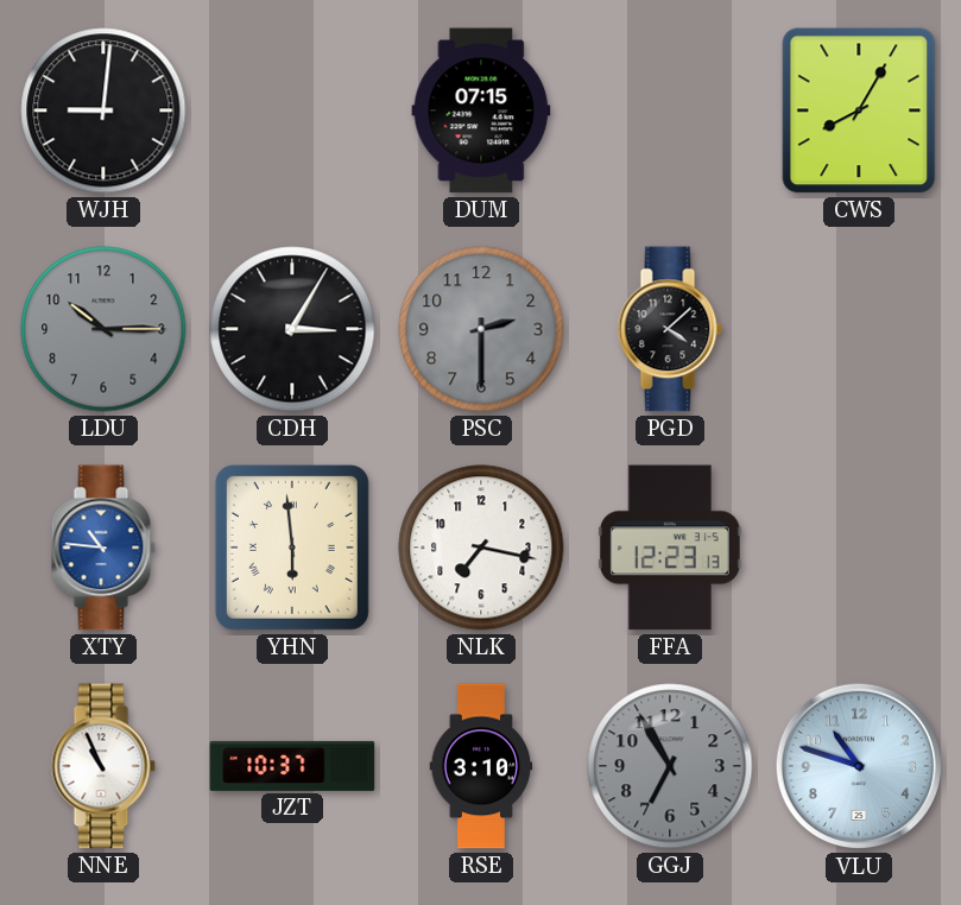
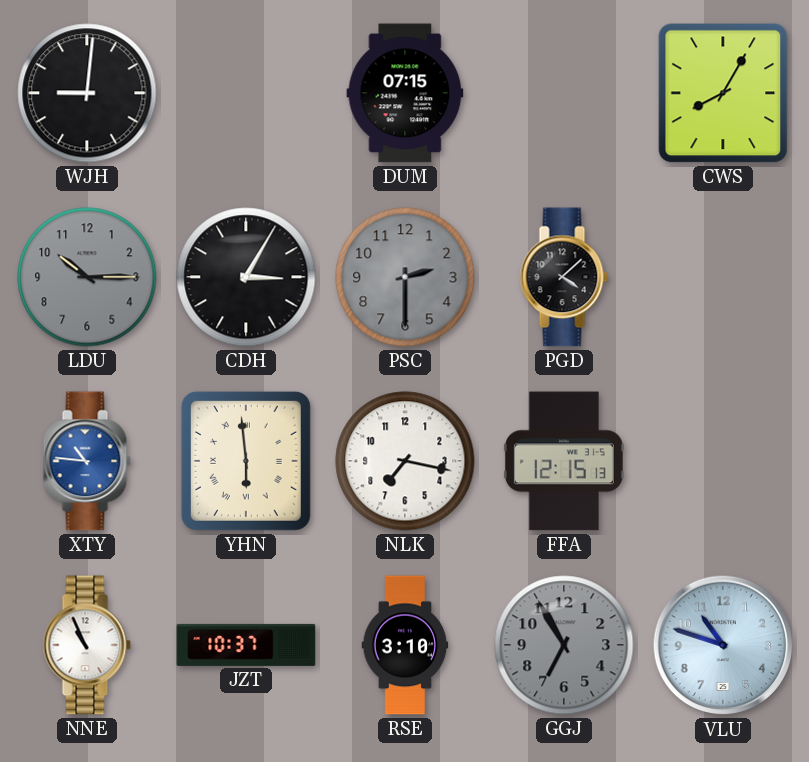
FFA: 12:23 -> 12:15
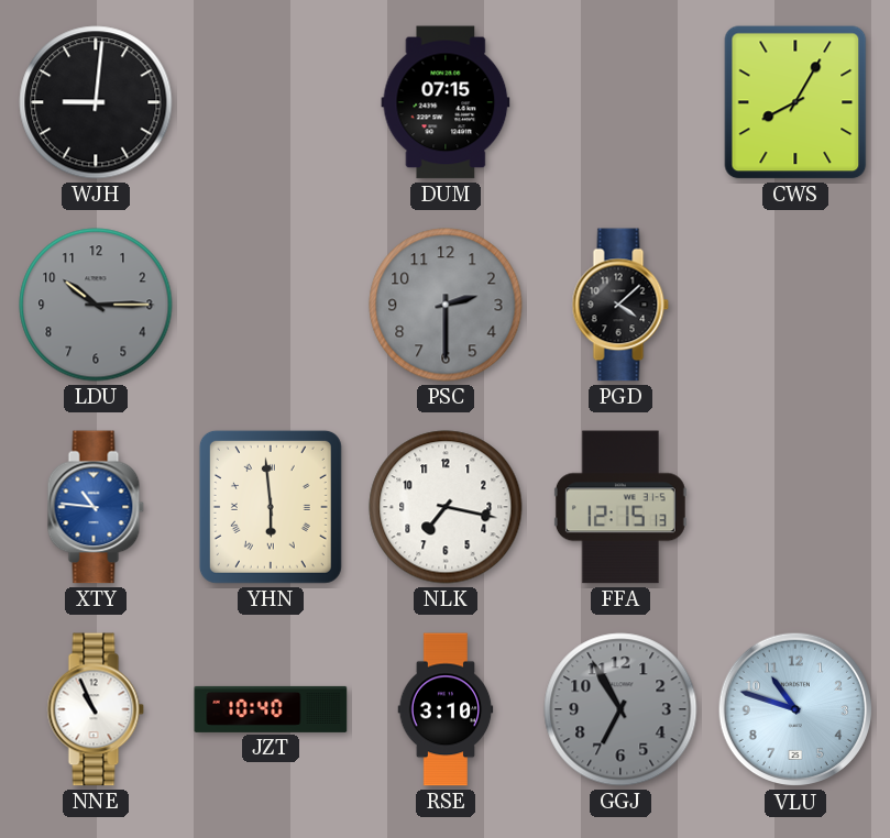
CDH: 3:05 -> none
JZT: 10:37 -> 10:40
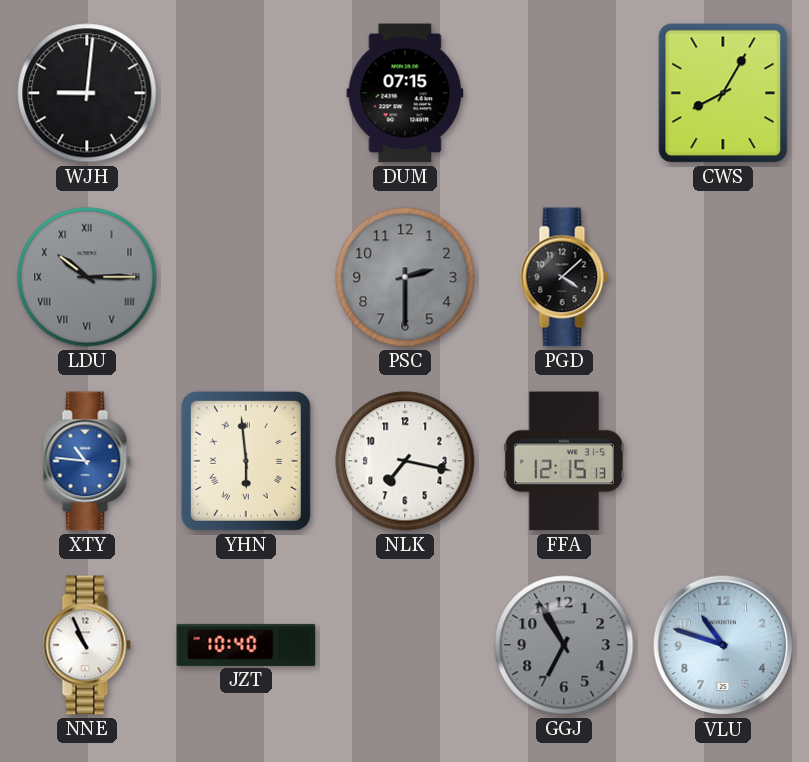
LDU numerals: Arabic -> Roman
RSE: 3:10 -> none
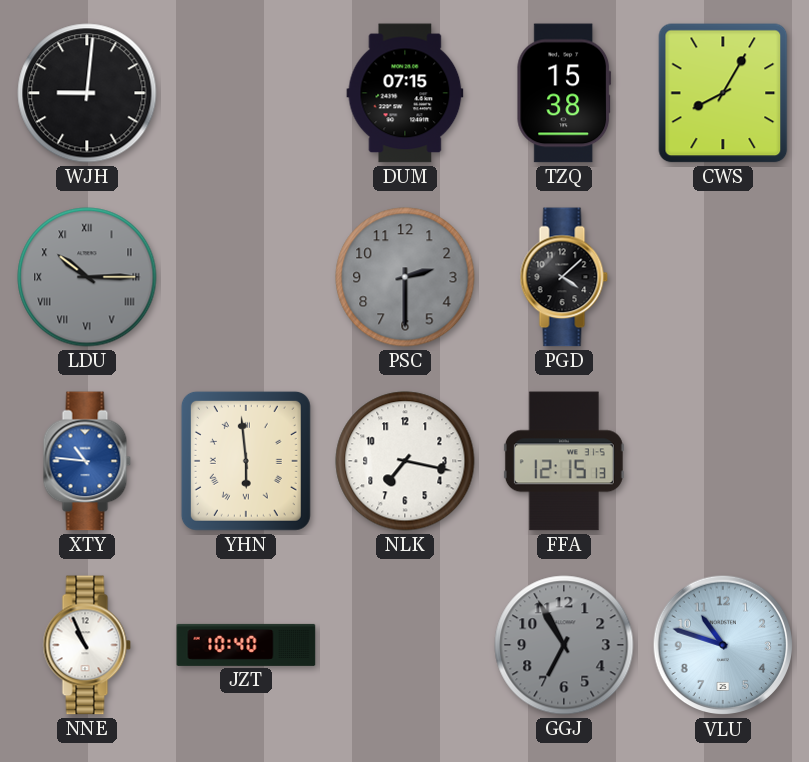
TZQ: none -> 15:38
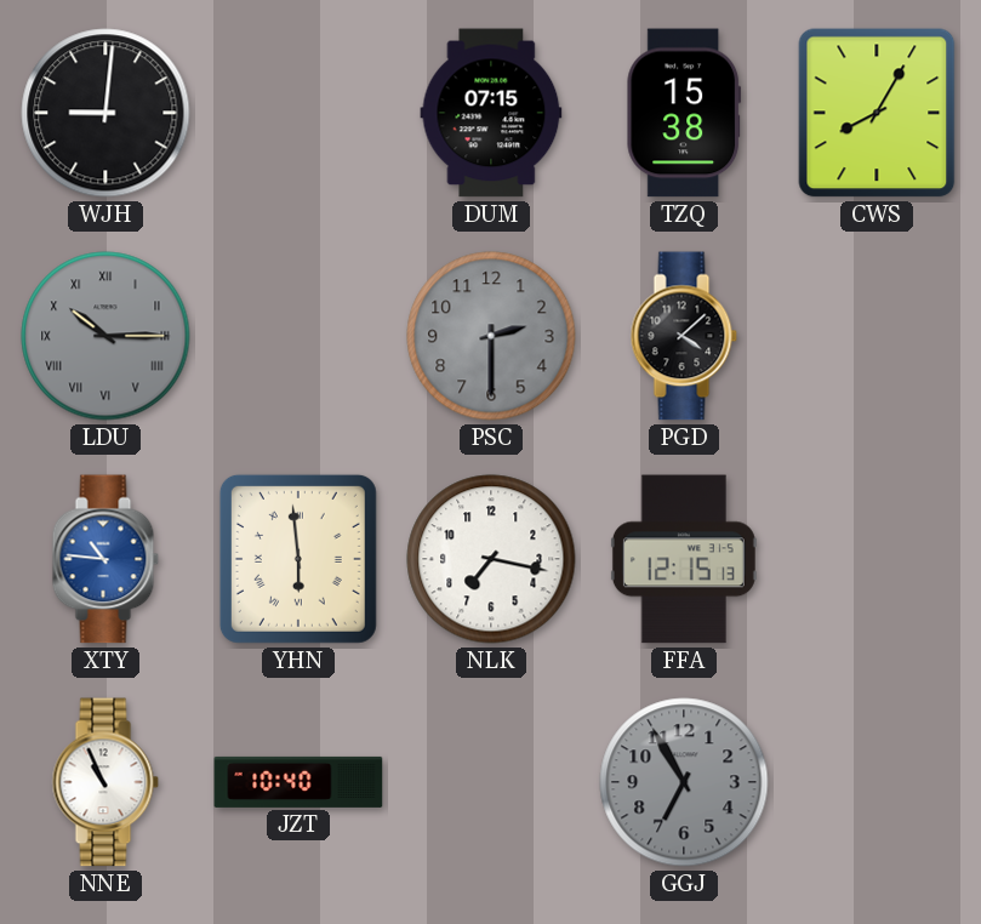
VLU: 10:48 -> none
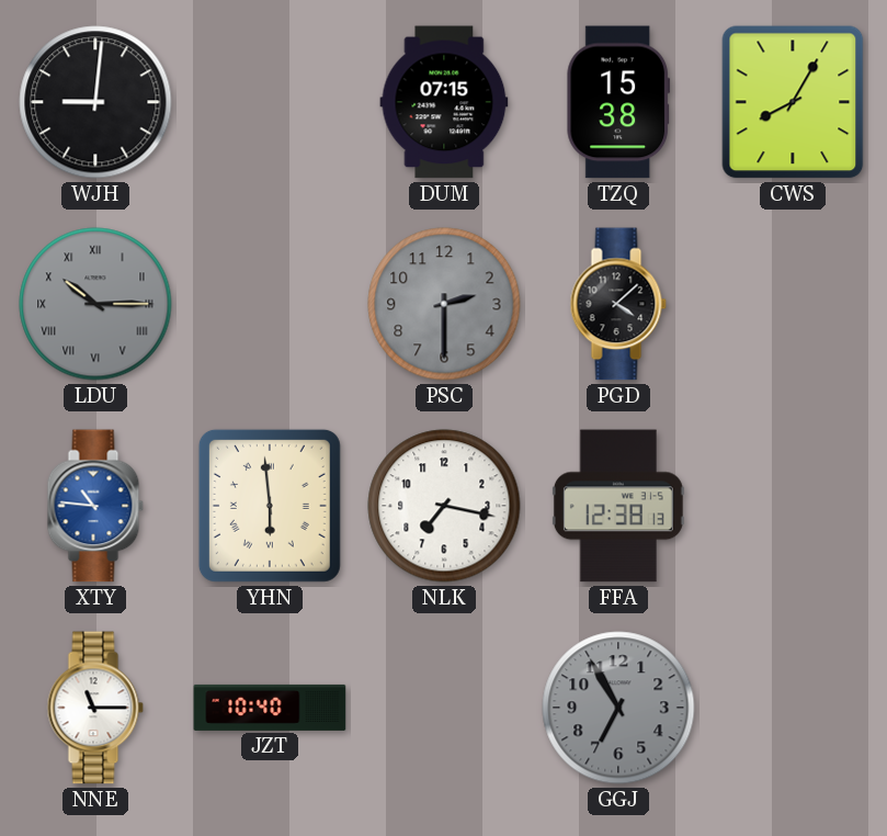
FFA: 12:15 -> 12:38
NNE: 10:56 -> 11:15
